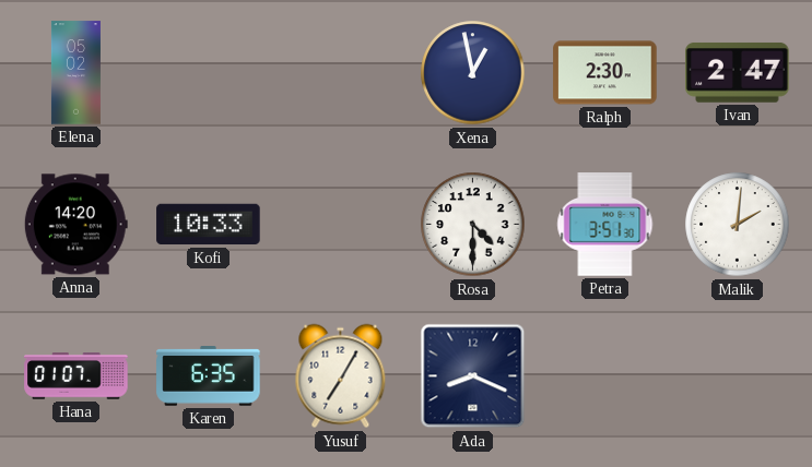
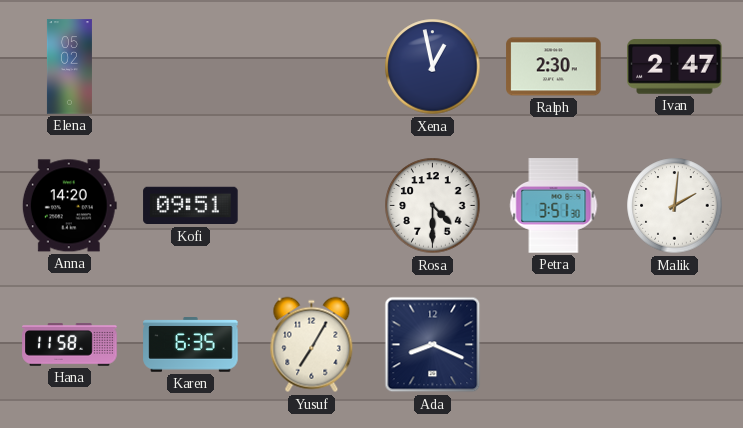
Kofi: 10:33 -> 09:51
Hana: 01:07 -> 11:58
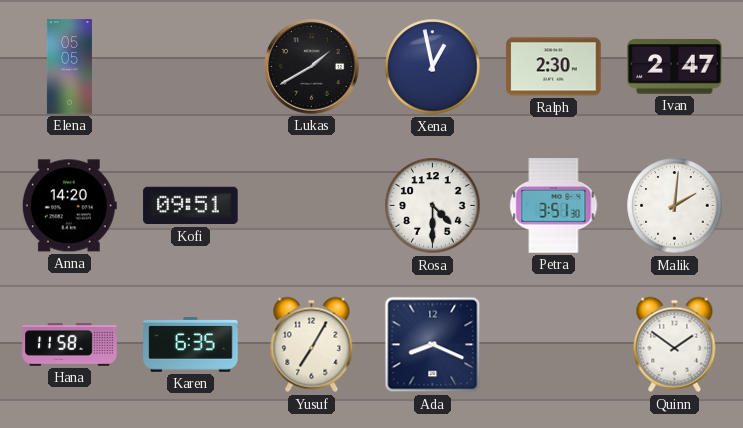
Elena: 05:02 -> 05:05
Lukas: none -> 1:40
Quinn: none -> 1:51
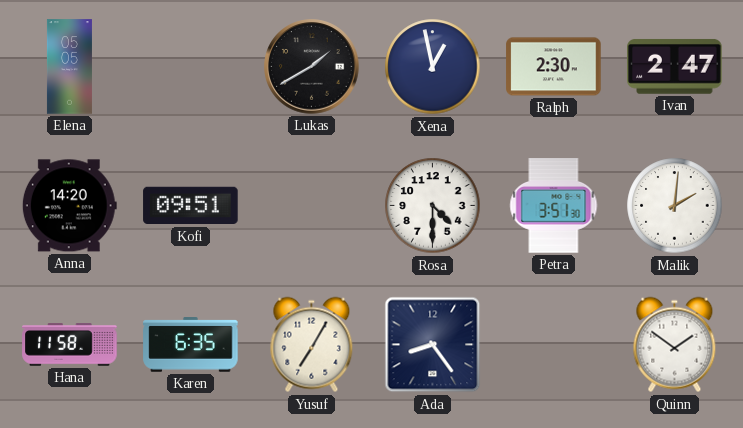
Ada: 8:19 -> 8:24
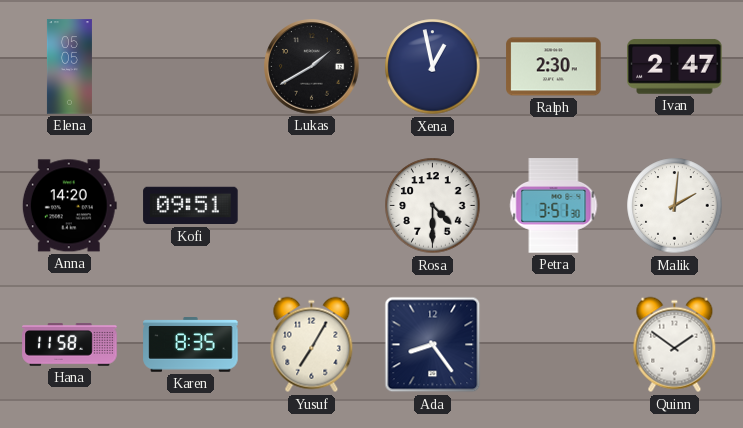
Karen: 6:35 -> 8:35
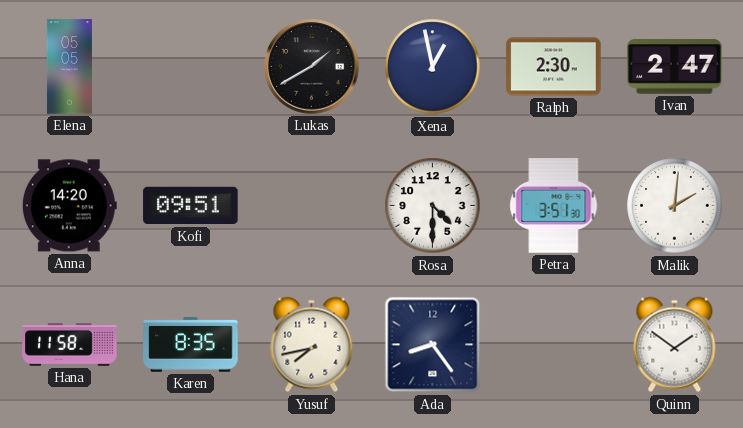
Yusuf: 7:05 -> 7:43
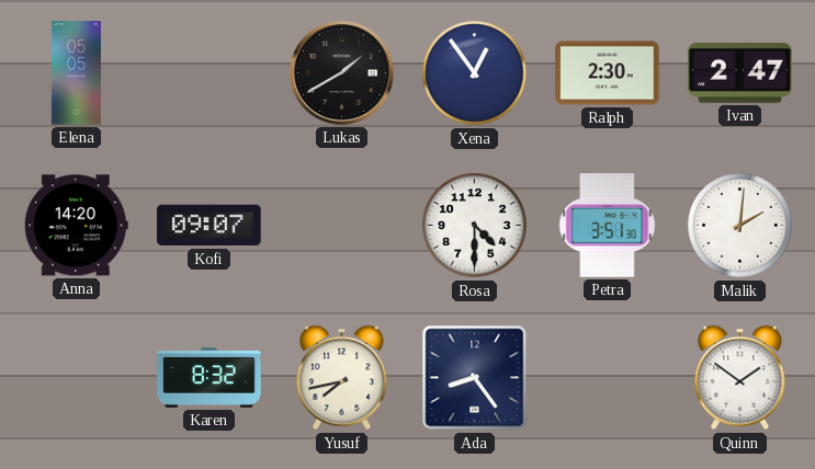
Xena: 12:58 -> 12:54
Kofi: 09:51 -> 09:07
Hana: 11:58 -> none
Karen: 8:35 -> 8:32
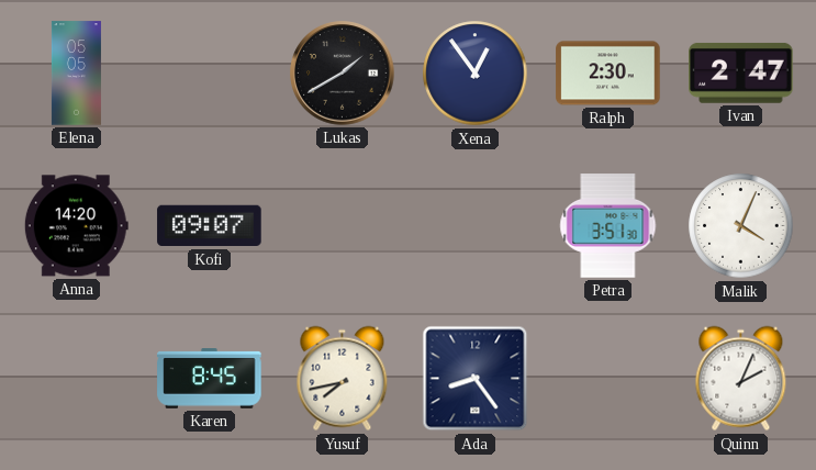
Rosa: 4:30 -> none
Malik: 2:01 -> 4:04
Karen: 8:32 -> 8:45
Quinn: 1:51 -> 2:04
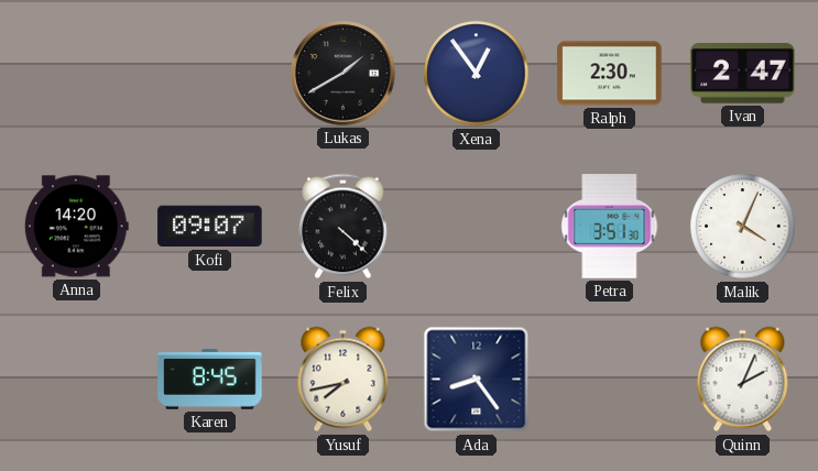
Elena: 05:05 -> none
Felix: none -> 4:22
